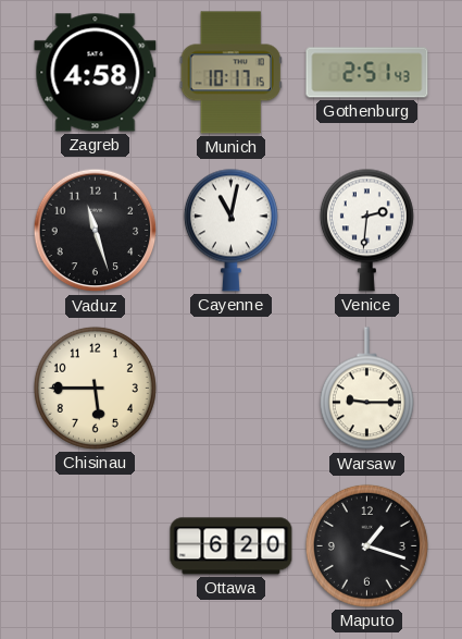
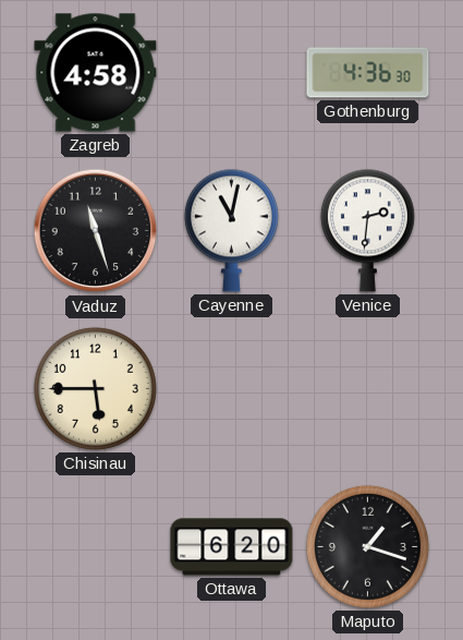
Munich: 10:17 -> none
Gothenburg: 2:51 -> 4:36
Warsaw: 9:15 -> none
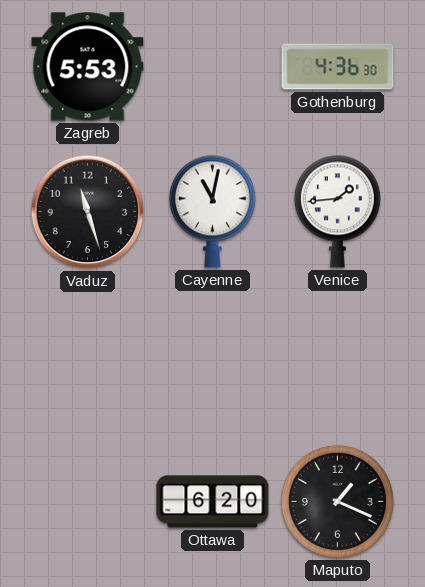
Zagreb: 4:58 -> 5:53
Venice: 2:31 -> 1:44
Chisinau: 5:45 -> none
Maputo: 1:18 -> 1:19
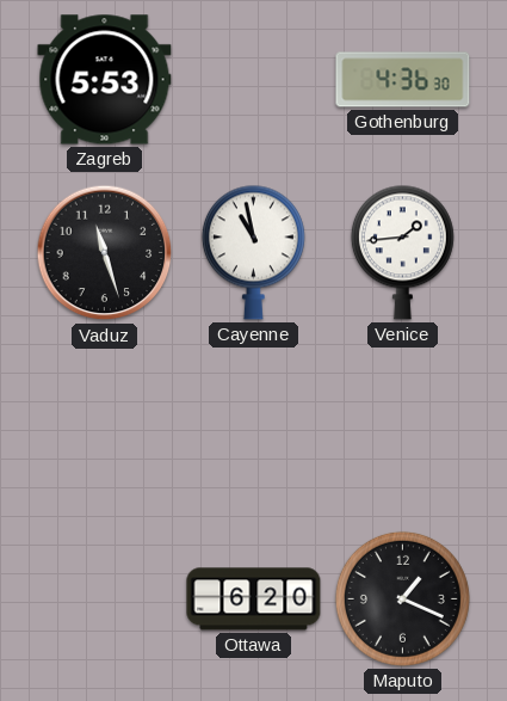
Cayenne: 11:02 -> 10:58
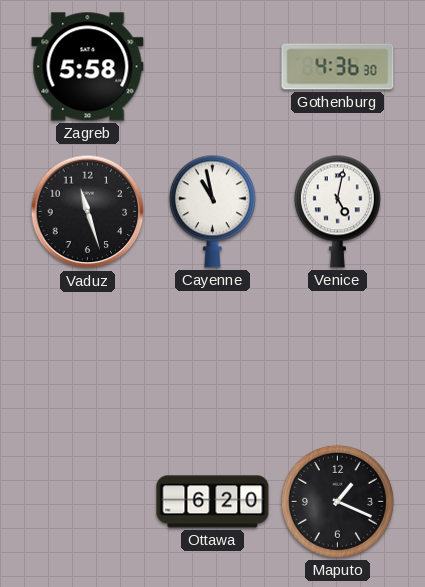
Zagreb: 5:53 -> 5:58
Venice: 1:44 -> 5:02
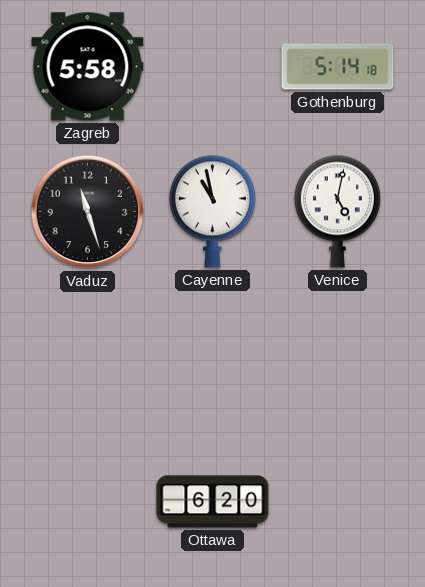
Gothenburg: 4:36 -> 5:14
Maputo: 1:19 -> none
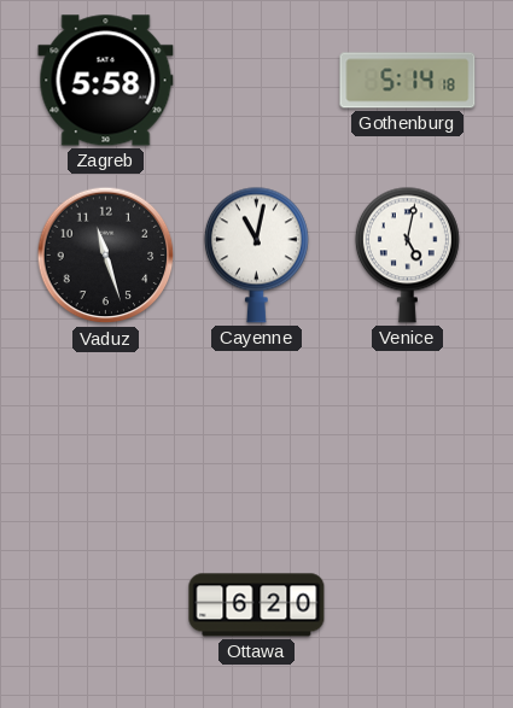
Cayenne: 10:58 -> 11:02
